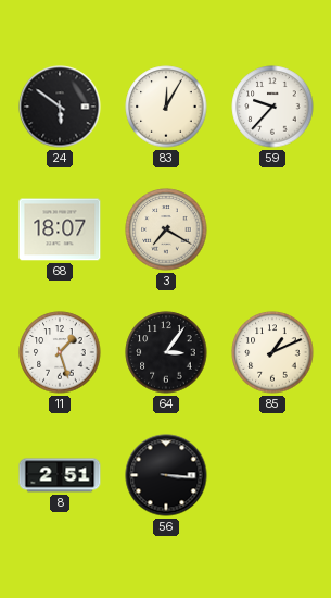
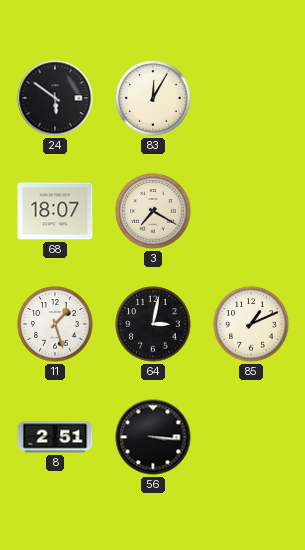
59: 9:37 -> none
64: 3:06 -> 3:02
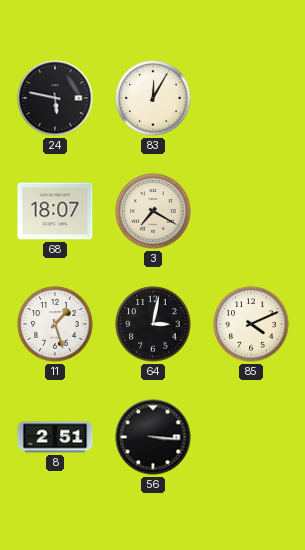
24: 5:51 -> 5:47
85: 1:11 -> 4:11
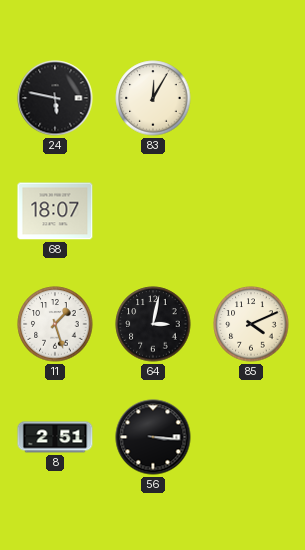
3: 7:20 -> none
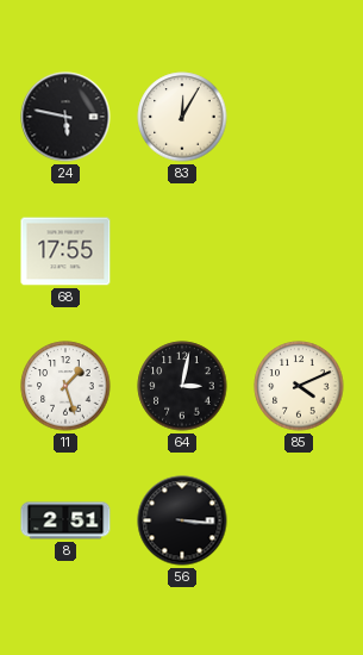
68: 18:07 -> 17:55
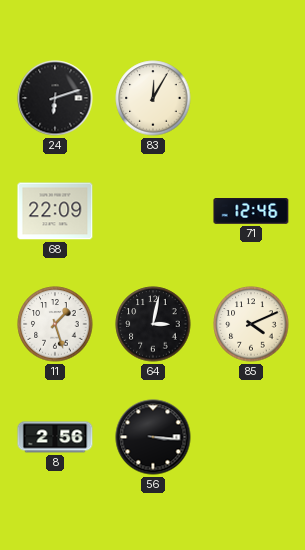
24: 5:47 -> 6:12
68: 17:55 -> 22:09
71: none -> 12:46
8: 2:51 -> 2:56
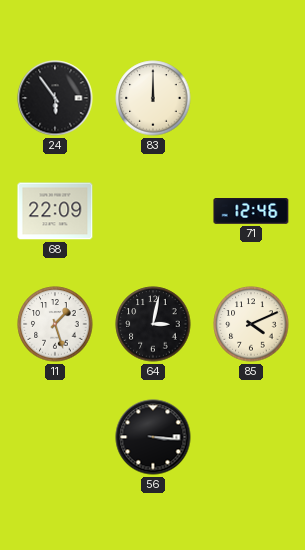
24: 6:12 -> 5:54
83: 12:05 -> 12:00
8: 2:56 -> none
